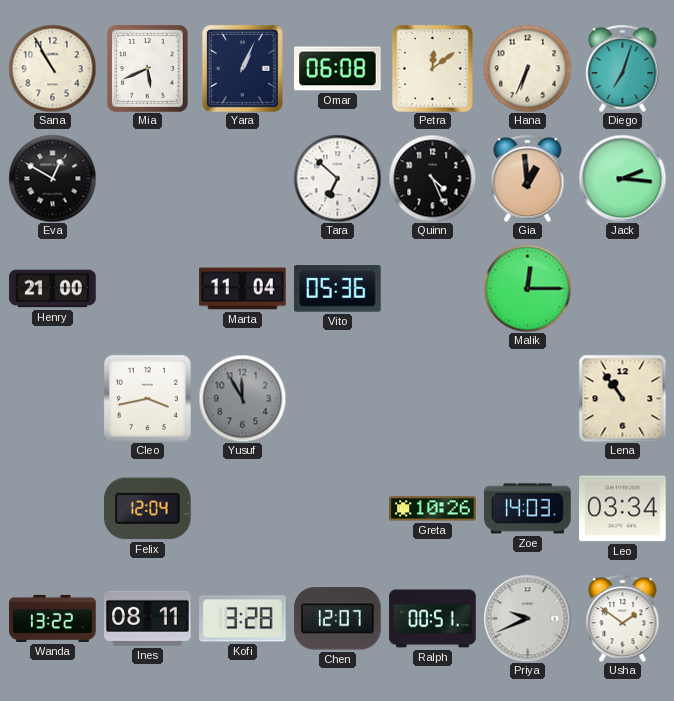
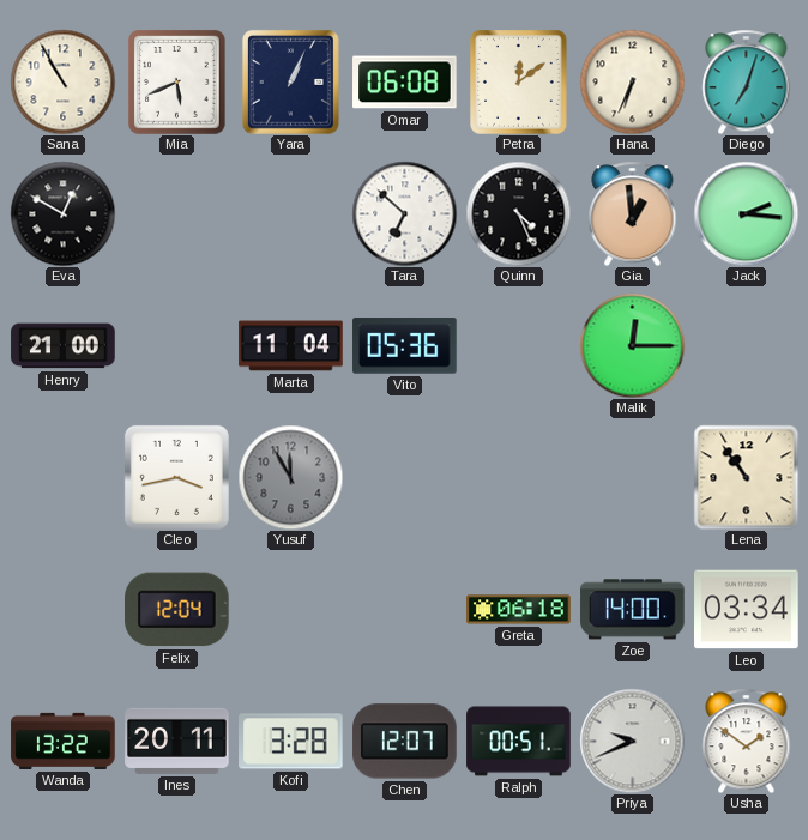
Greta: 10:26 -> 06:18
Zoe: 14:03 -> 14:00
Ines: 08:11 -> 20:11
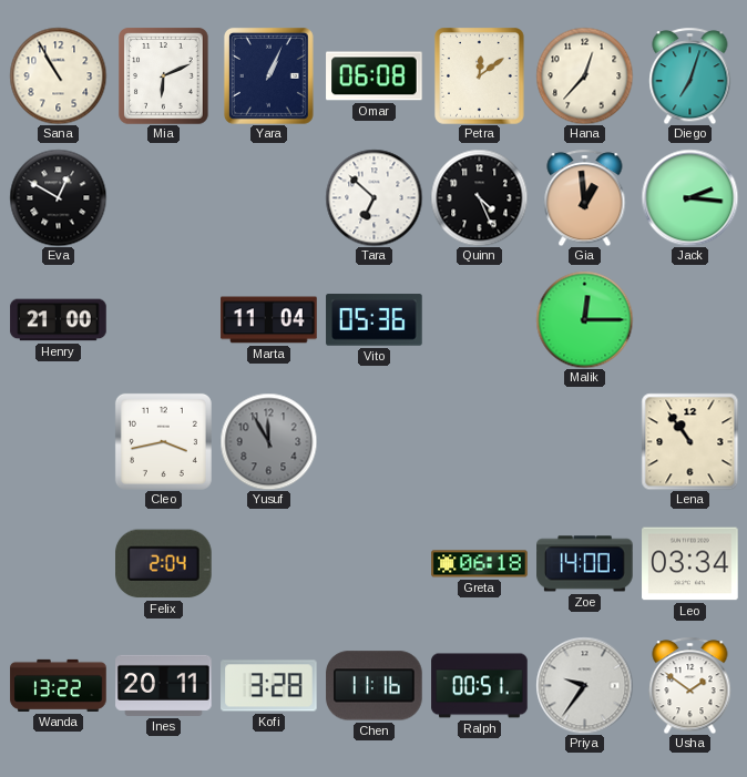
Mia: 5:41 -> 6:11
Hana: 6:34 -> 12:37
Felix: 12:04 -> 2:04
Chen: 12:07 -> 11:16
Priya: 9:41 -> 9:36
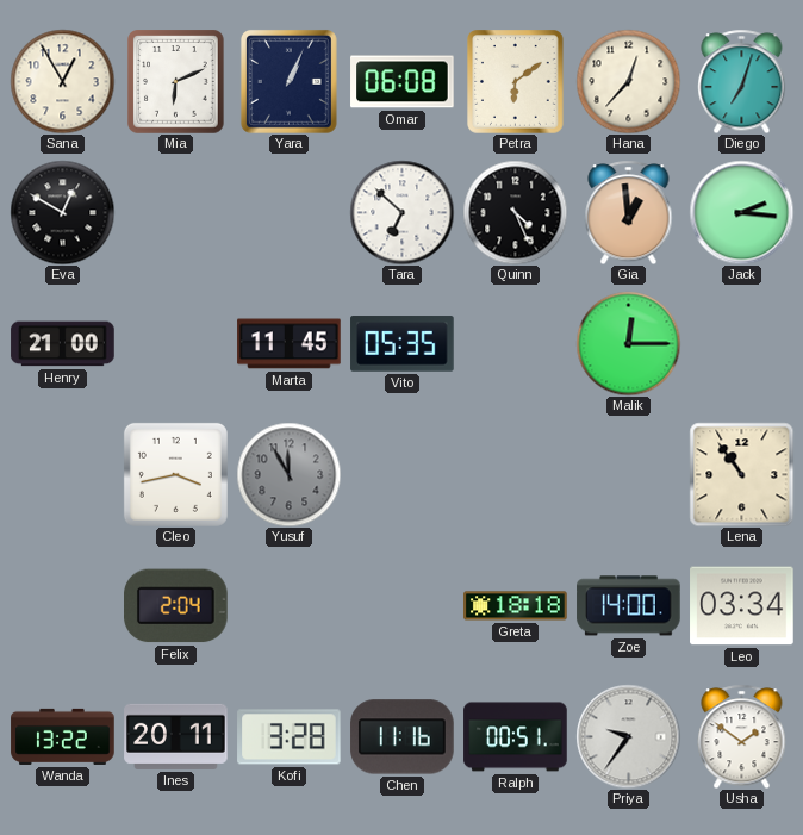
Sana: 10:55 -> 12:55
Petra: 12:09 -> 6:09
Marta: 11:04 -> 11:45
Vito: 05:36 -> 05:35
Greta: 06:18 -> 18:18
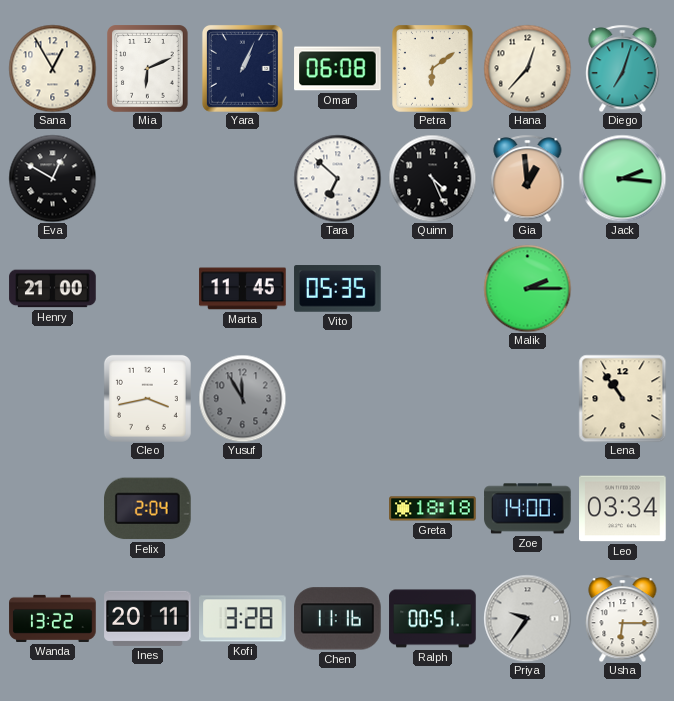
Malik: 12:15 -> 2:15
Usha: 1:51 -> 6:15
